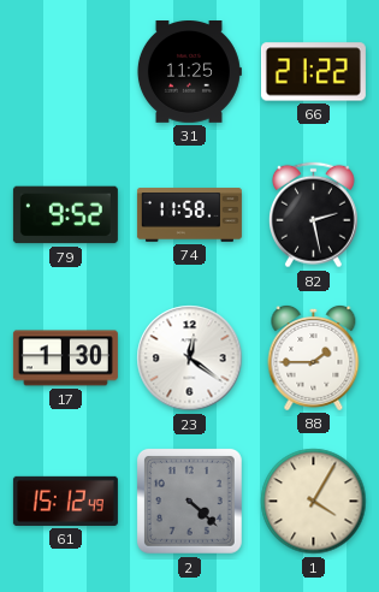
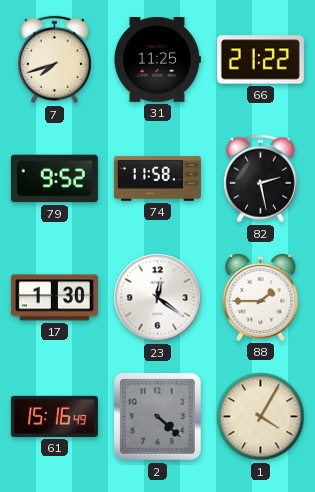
7: none -> 7:42
61: 15:12 -> 15:16
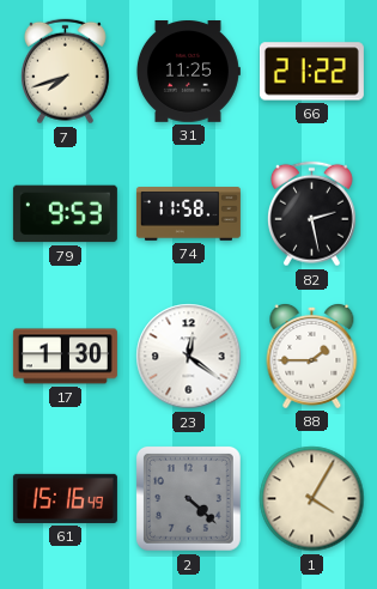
79: 9:52 -> 9:53
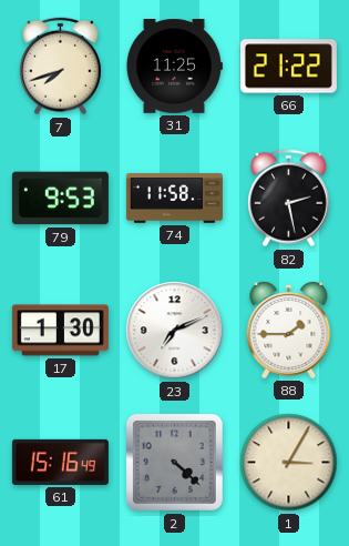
23: 12:21 -> 7:11
1: 4:05 -> 3:05
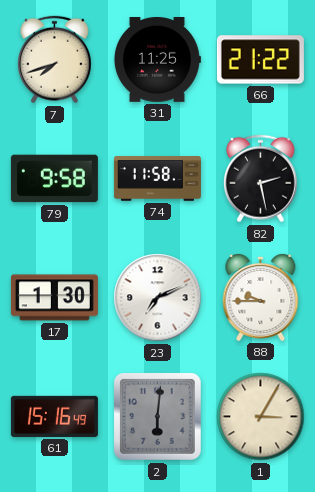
79: 9:53 -> 9:58
88: 1:45 -> 9:45
2: 4:22 -> 6:01
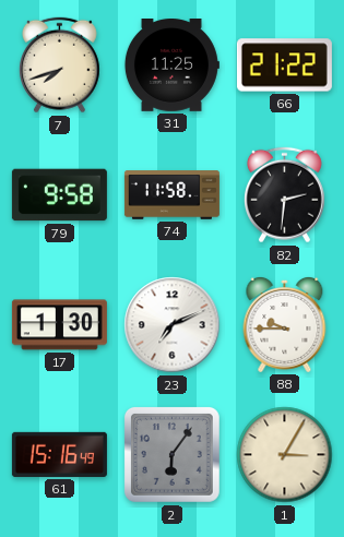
82: 2:28 -> 2:31
2: 6:01 -> 6:06
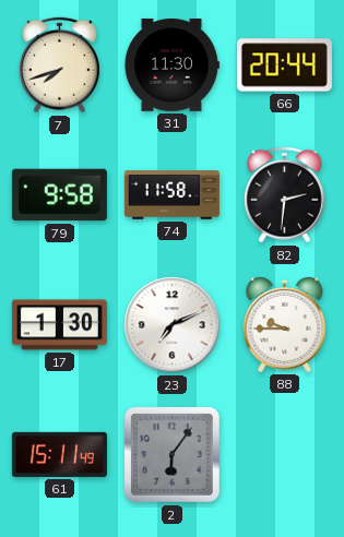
31: 11:25 -> 11:30
66: 21:22 -> 20:44
61: 15:16 -> 15:11
1: 3:05 -> none
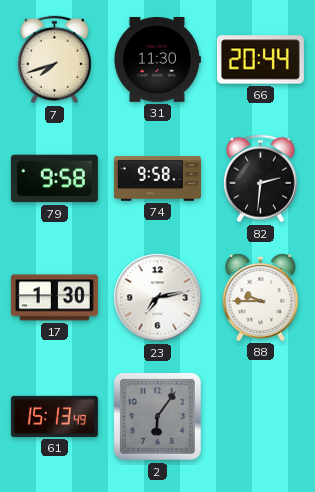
74: 11:58 -> 9:58
23: 7:11 -> 7:13
61: 15:11 -> 15:13
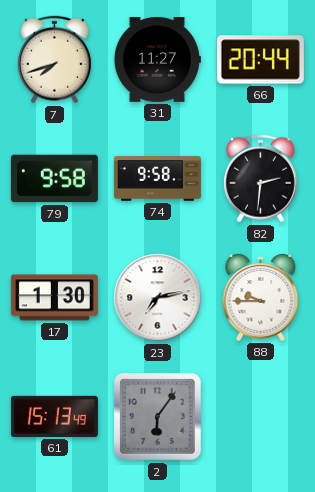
31: 11:30 -> 11:27
